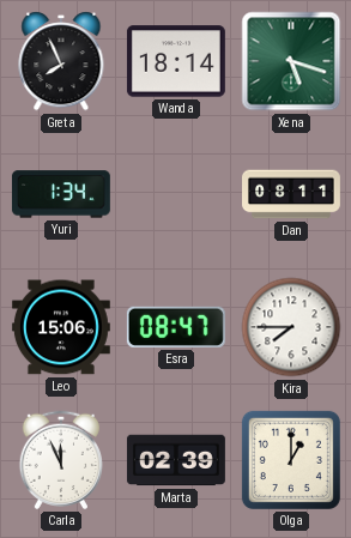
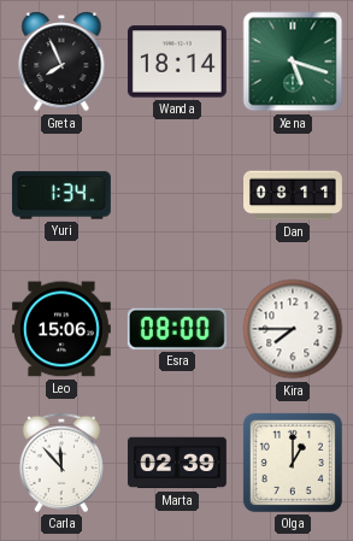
Esra: 08:47 -> 08:00
Carla: 11:56 -> 11:53
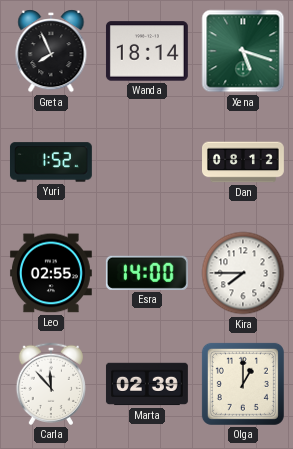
Yuri: 1:34 -> 1:52
Dan: 08:11 -> 08:12
Leo: 15:06 -> 02:55
Esra: 08:00 -> 14:00
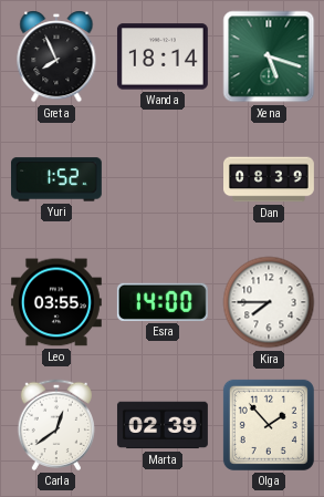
Dan: 08:12 -> 08:39
Leo: 02:55 -> 03:55
Carla: 11:53 -> 12:39
Olga: 1:00 -> 1:53
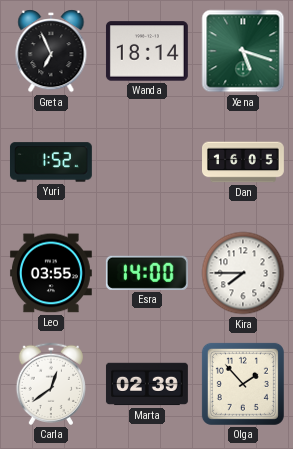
Greta: 7:56 -> 6:56
Dan: 08:39 -> 16:05
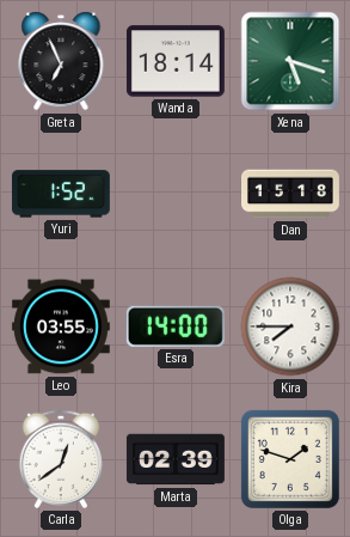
Dan: 16:05 -> 15:18
Olga: 1:53 -> 1:48
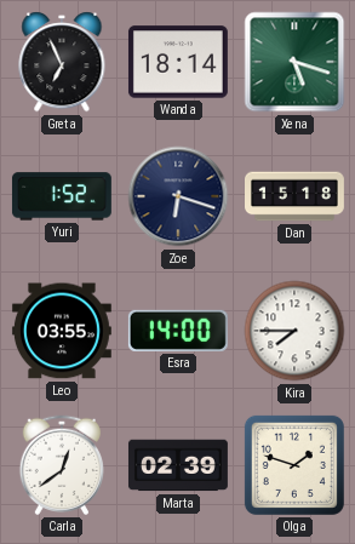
Zoe: none -> 6:18
